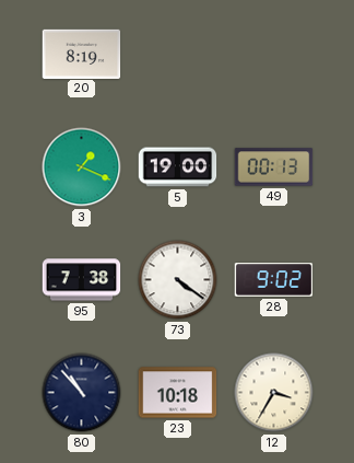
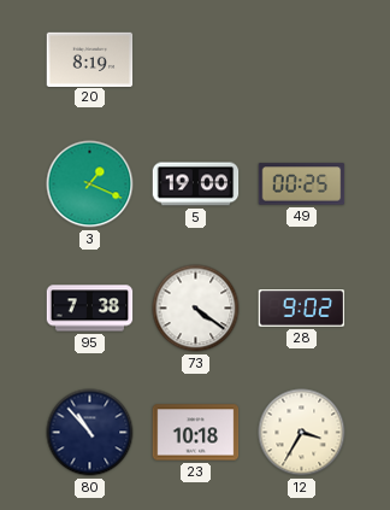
49: 00:13 -> 00:25
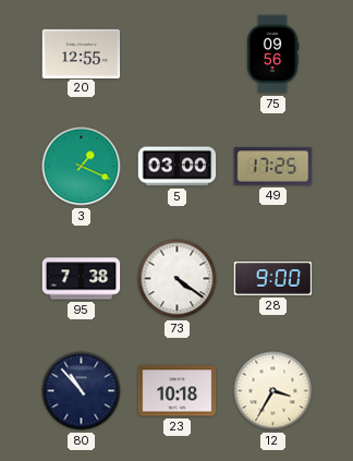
20: 8:19 -> 12:55
75: none -> 09:56
5: 19:00 -> 03:00
49: 00:25 -> 17:25
28: 9:02 -> 9:00
